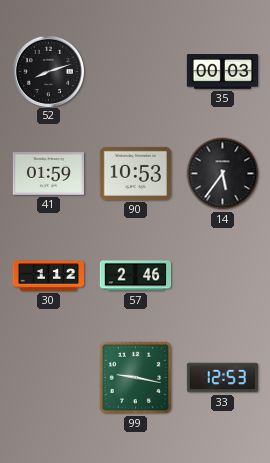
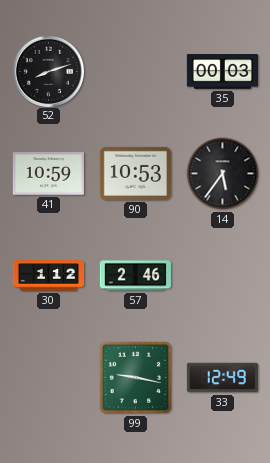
41: 01:59 -> 10:59
33: 12:53 -> 12:49
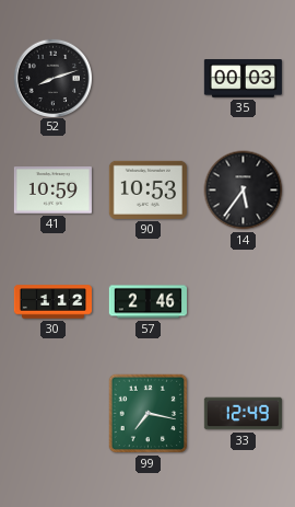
99: 9:17 -> 7:17
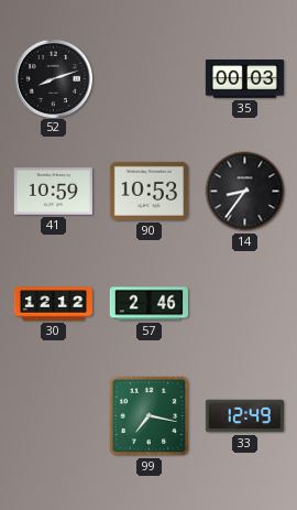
14: 5:36 -> 8:36
30: 1:12 -> 12:12
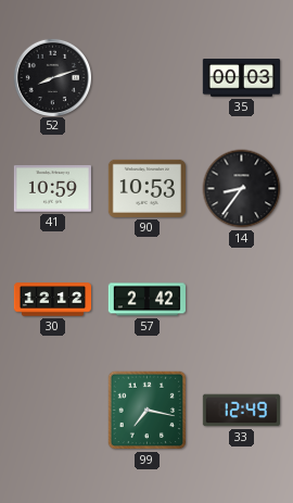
57: 2:46 -> 2:42
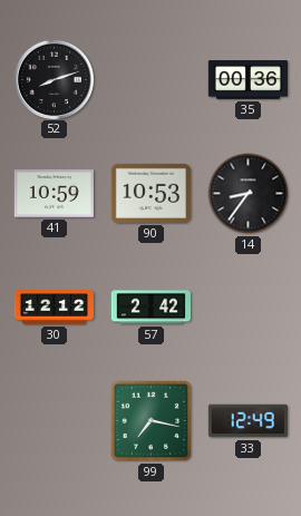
35: 00:03 -> 00:36
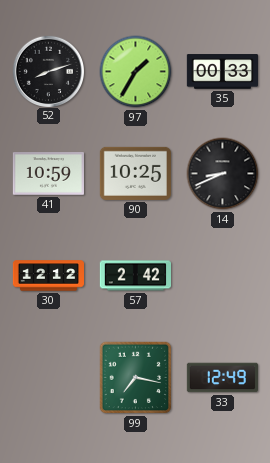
97: none -> 1:35
35: 00:36 -> 00:33
90: 10:53 -> 10:25
14: 8:36 -> 8:41
